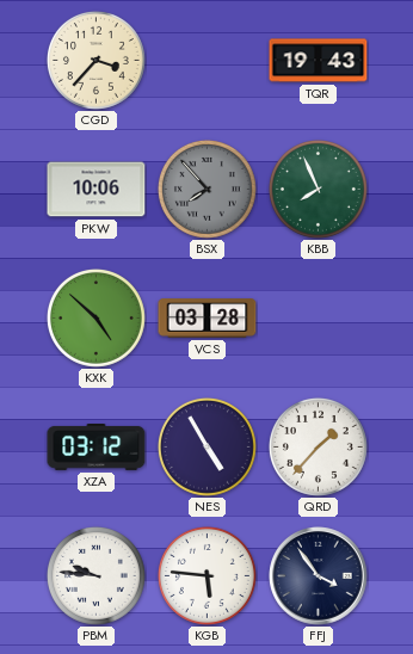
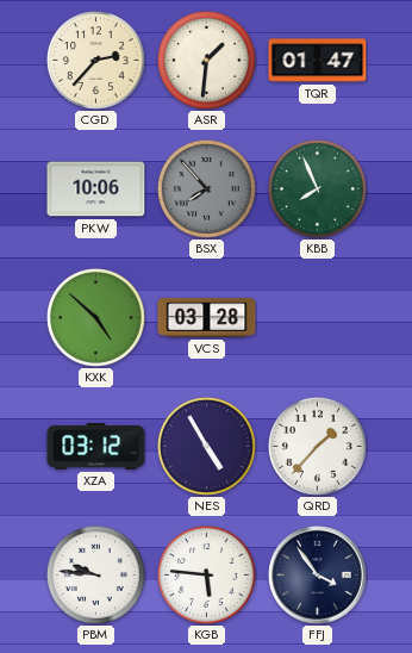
CGD: 3:37 -> 2:37
ASR: none -> 1:31
TQR: 19:43 -> 01:47
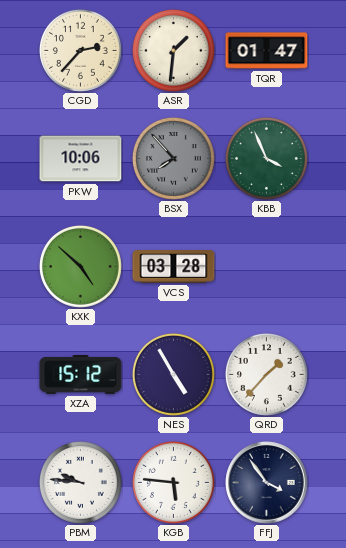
KBB: 7:56 -> 3:56
XZA: 03:12 -> 15:12
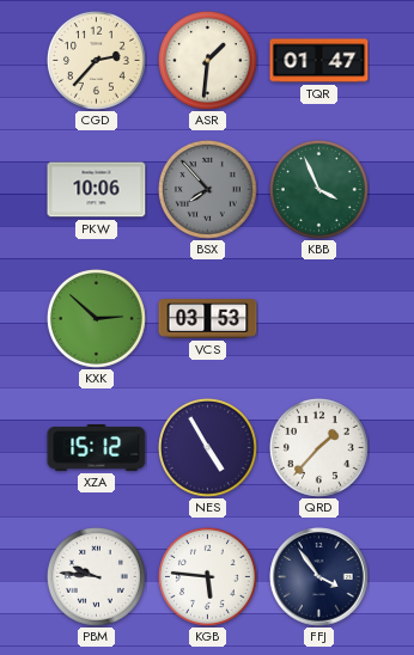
KXK: 4:52 -> 2:52
VCS: 03:28 -> 03:53
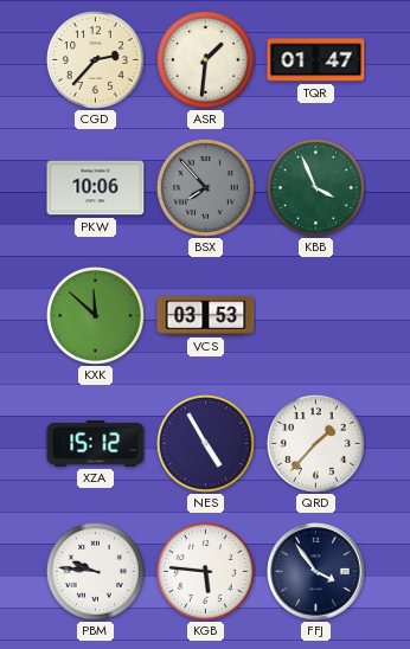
KXK: 2:52 -> 11:52
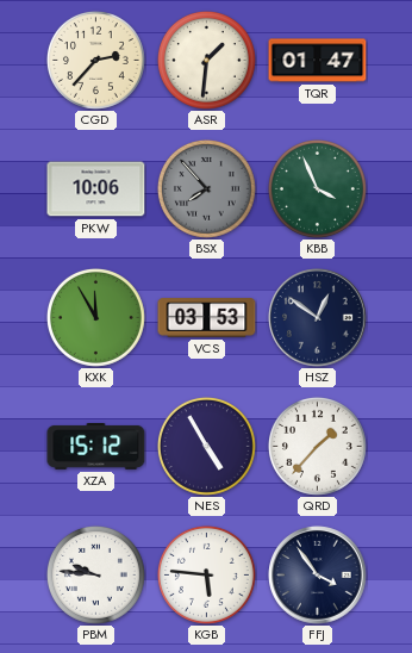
KXK: 11:52 -> 11:55
HSZ: none -> 12:51
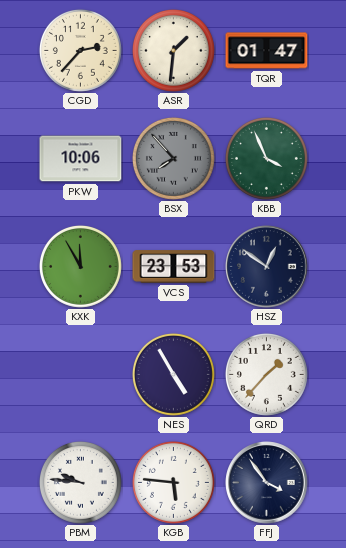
VCS: 03:53 -> 23:53
XZA: 15:12 -> none
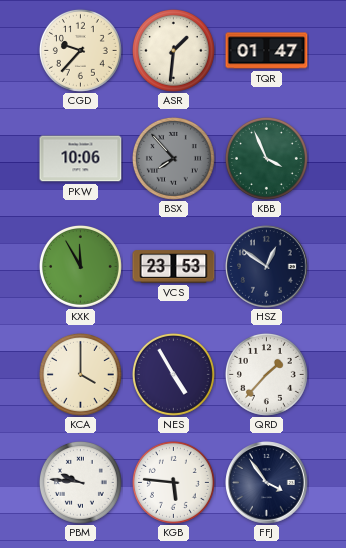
CGD: 2:37 -> 9:37
KCA: none -> 4:00
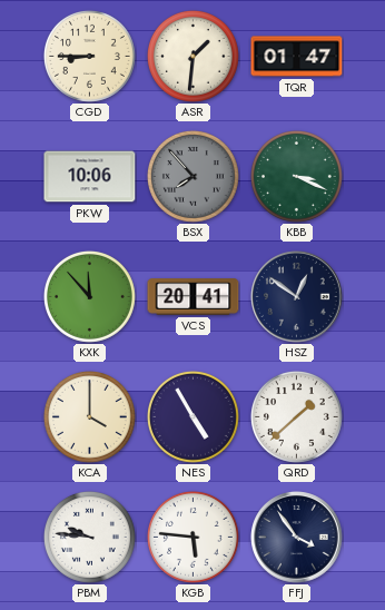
CGD: 9:37 -> 8:45
KBB: 3:56 -> 3:19
KXK: 11:55 -> 11:53
VCS: 23:53 -> 20:41
QRD: 1:37 -> 1:38
